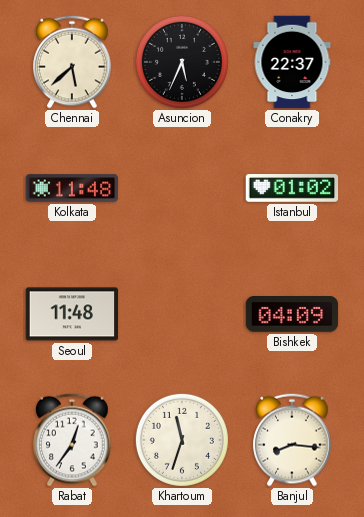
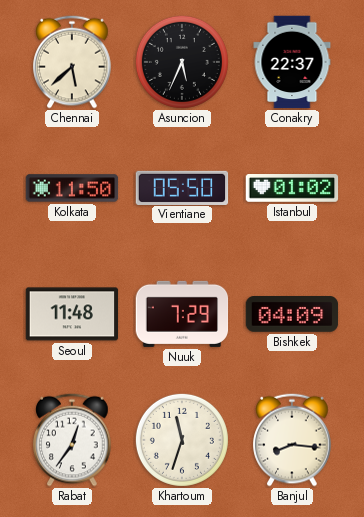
Kolkata: 11:48 -> 11:50
Vientiane: none -> 05:50
Nuuk: none -> 7:29
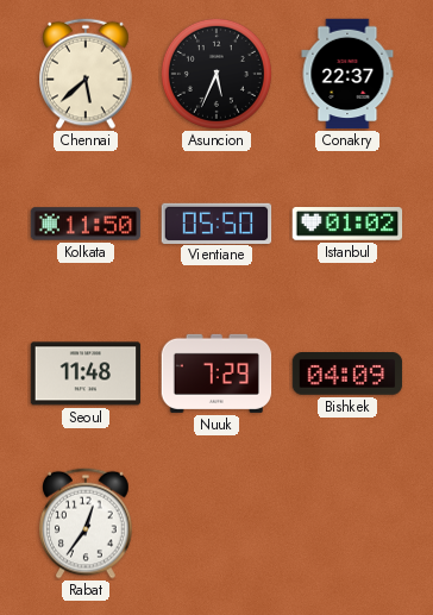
Khartoum: 11:33 -> none
Banjul: 8:16 -> none
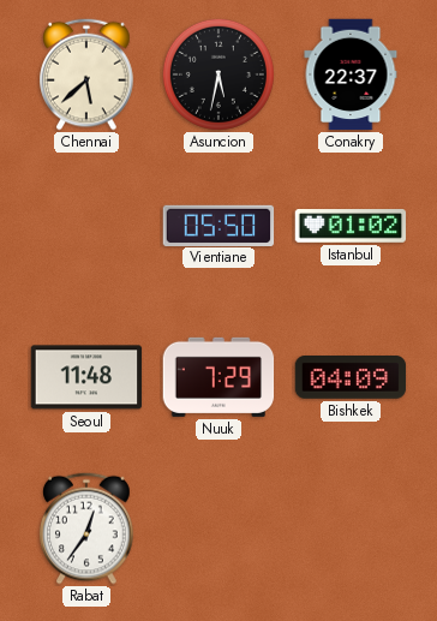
Asuncion: 5:34 -> 5:32
Kolkata: 11:50 -> none
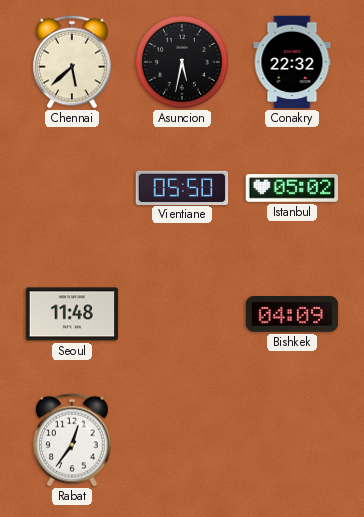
Conakry: 22:37 -> 22:32
Istanbul: 01:02 -> 05:02
Nuuk: 7:29 -> none
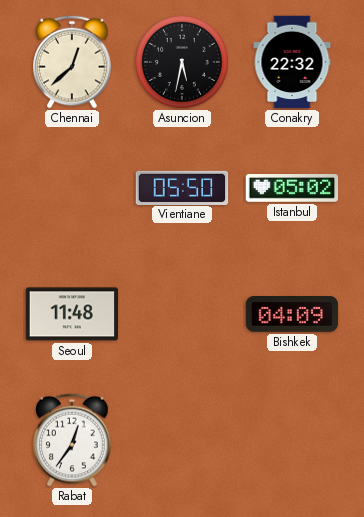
Chennai: 5:38 -> 12:38
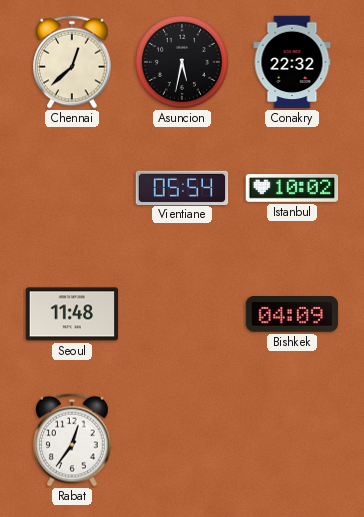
Vientiane: 05:50 -> 05:54
Istanbul: 05:02 -> 10:02
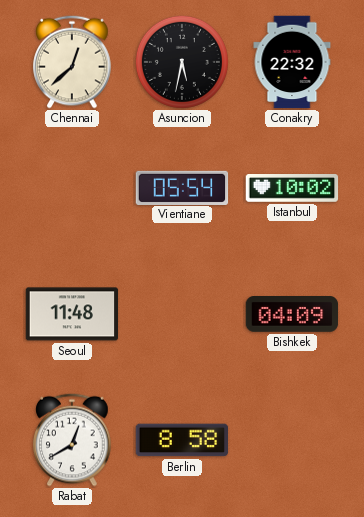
Rabat: 12:36 -> 12:40
Berlin: none -> 8:58
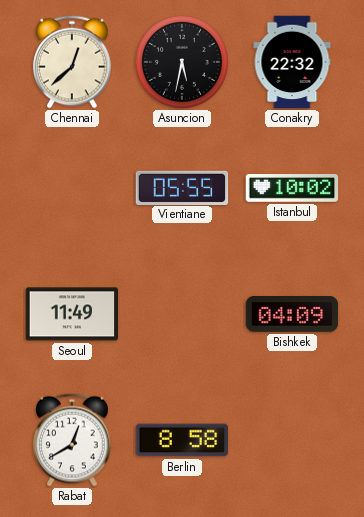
Vientiane: 05:54 -> 05:55
Seoul: 11:48 -> 11:49
